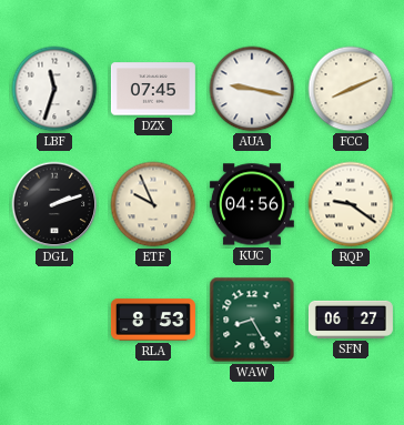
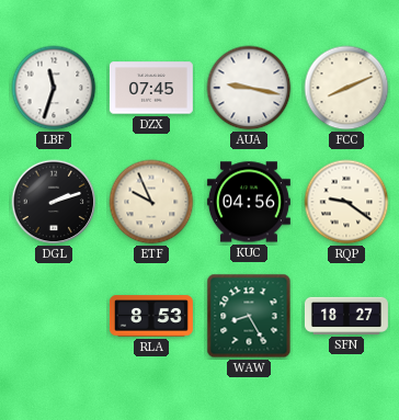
SFN: 06:27 -> 18:27
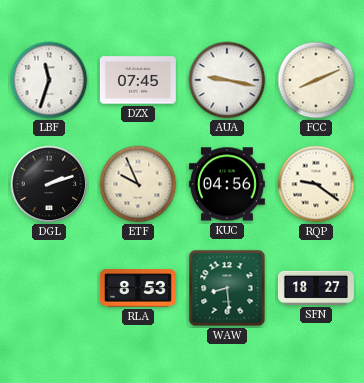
WAW: 8:25 -> 8:29
